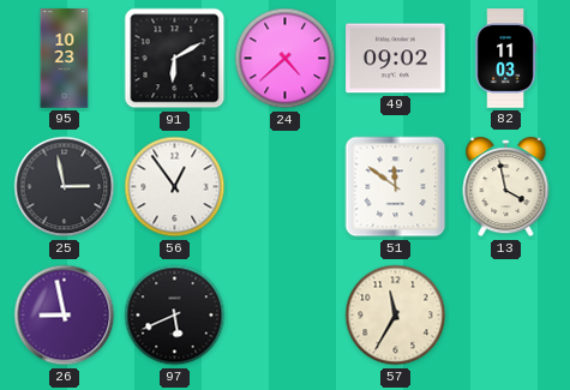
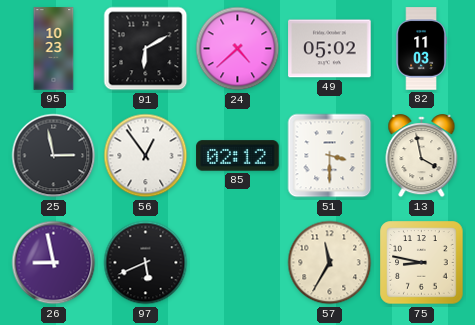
49: 09:02 -> 05:02
85: none -> 02:12
51: 11:51 -> 3:30
75: none -> 8:47
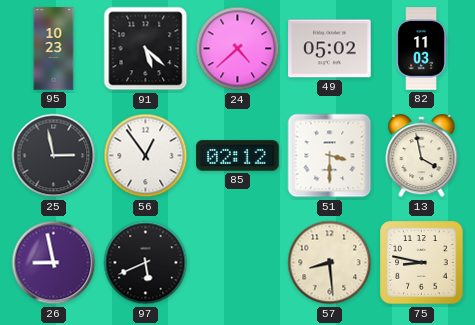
91: 6:10 -> 5:22
57: 11:35 -> 8:29
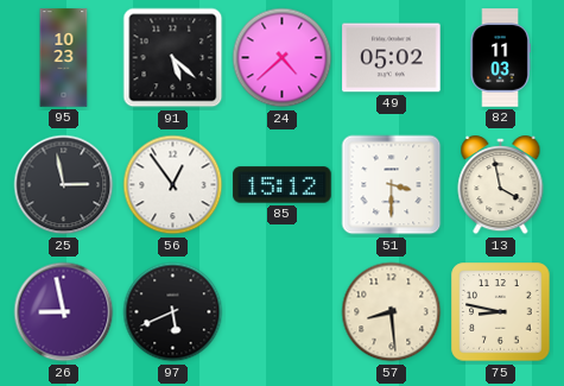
85: 02:12 -> 15:12
